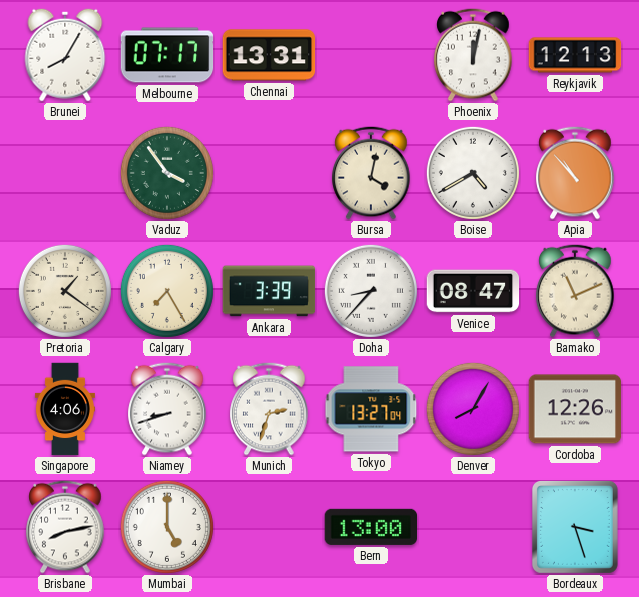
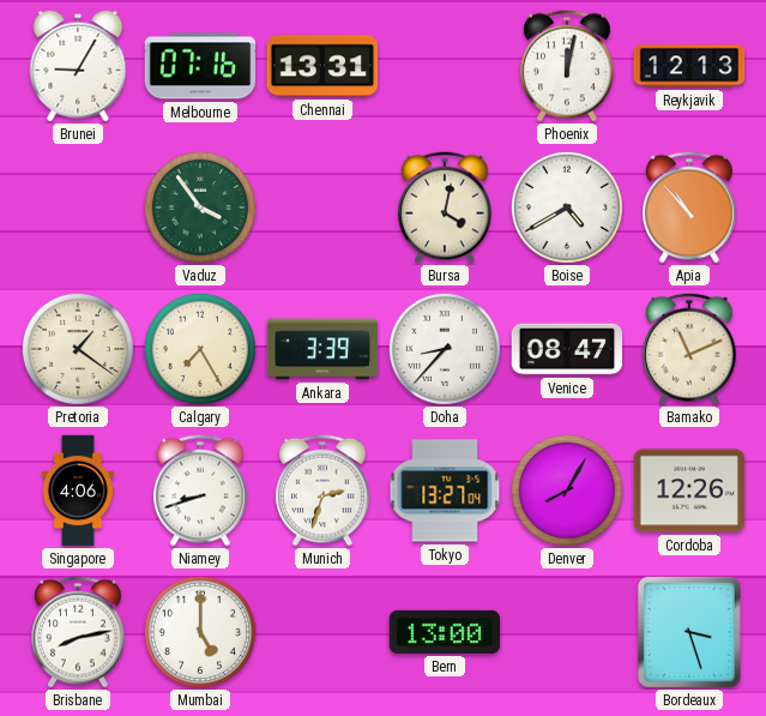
Brunei: 8:05 -> 9:05
Melbourne: 07:17 -> 07:16
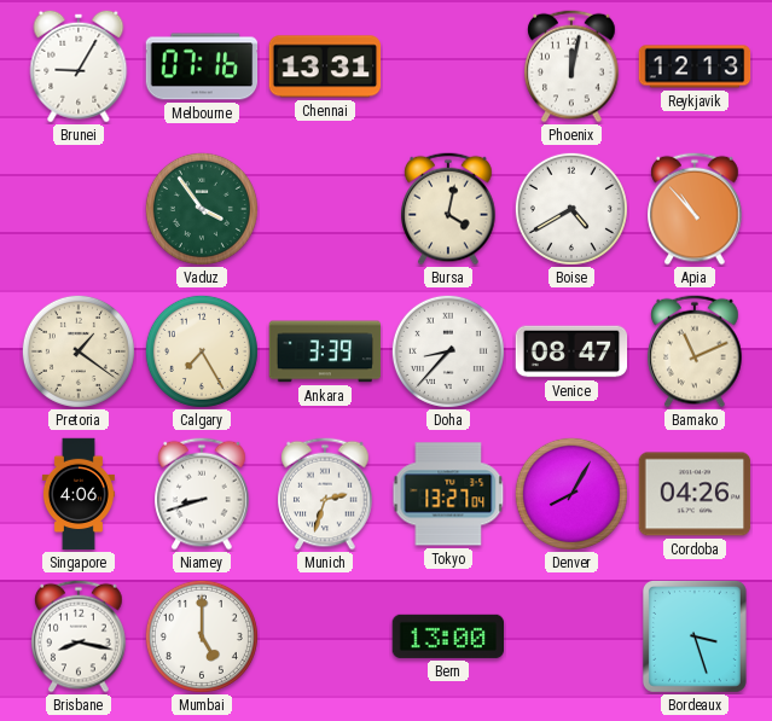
Cordoba: 12:26 -> 04:26
Brisbane: 8:13 -> 8:17
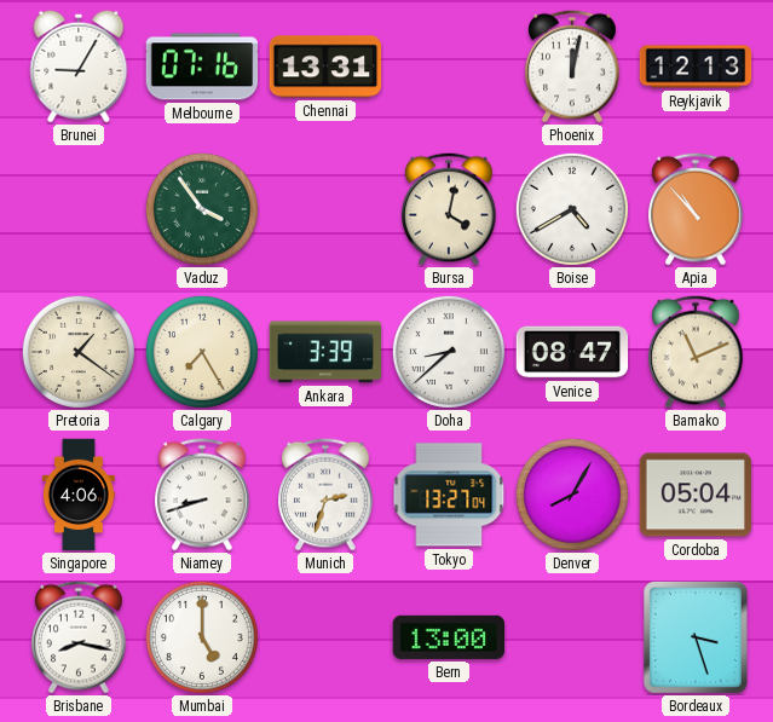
Doha: 8:37 -> 8:38
Cordoba: 04:26 -> 05:04
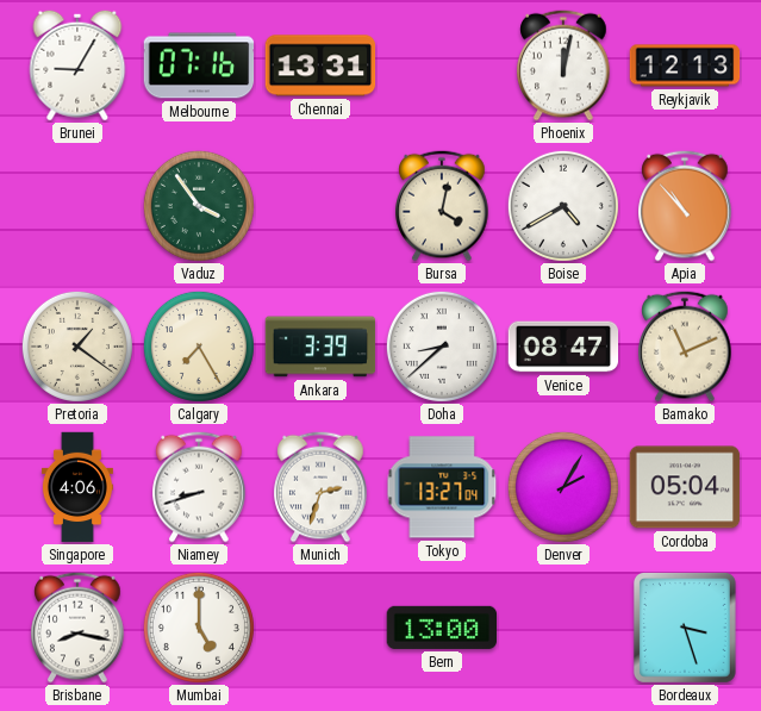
Denver: 8:05 -> 2:05
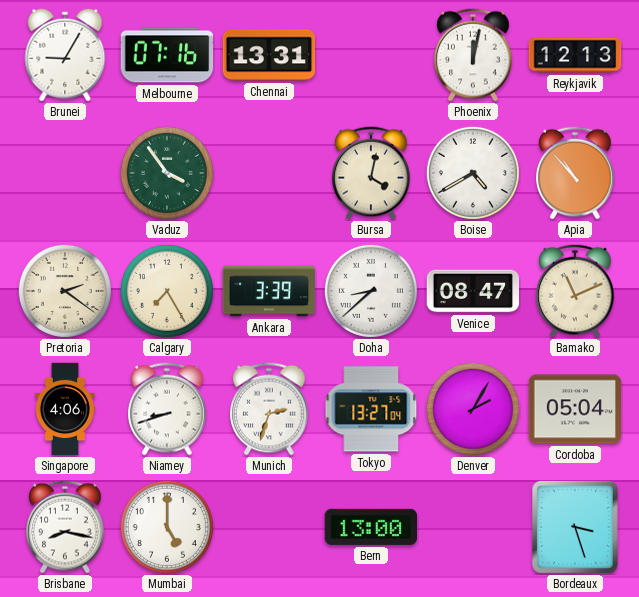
Pretoria: 1:21 -> 2:21
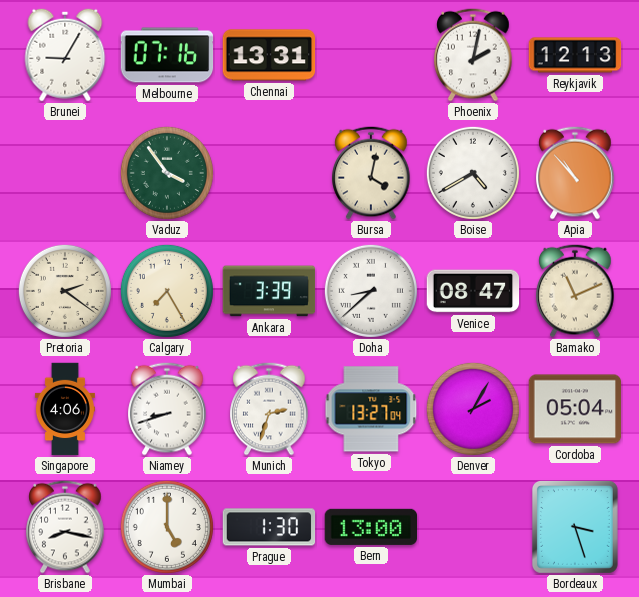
Phoenix: 12:02 -> 2:02
Prague: none -> 1:30
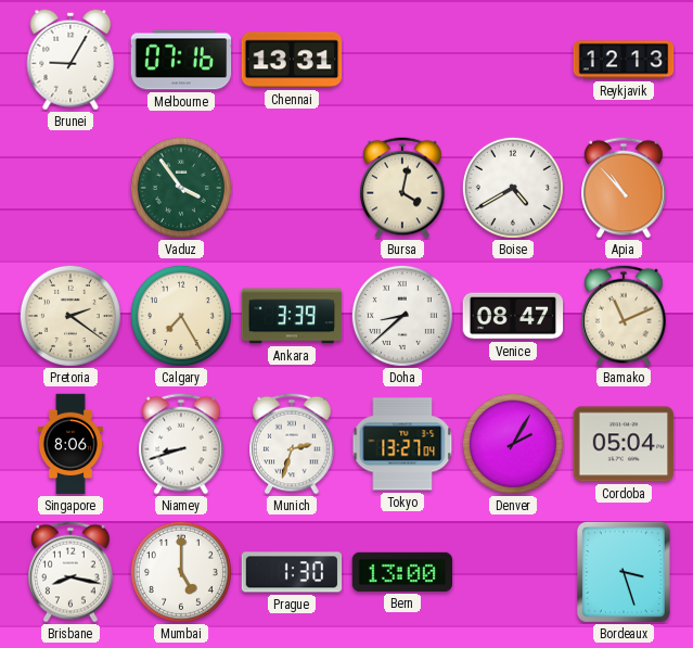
Phoenix: 2:02 -> none
Singapore: 4:06 -> 8:06
